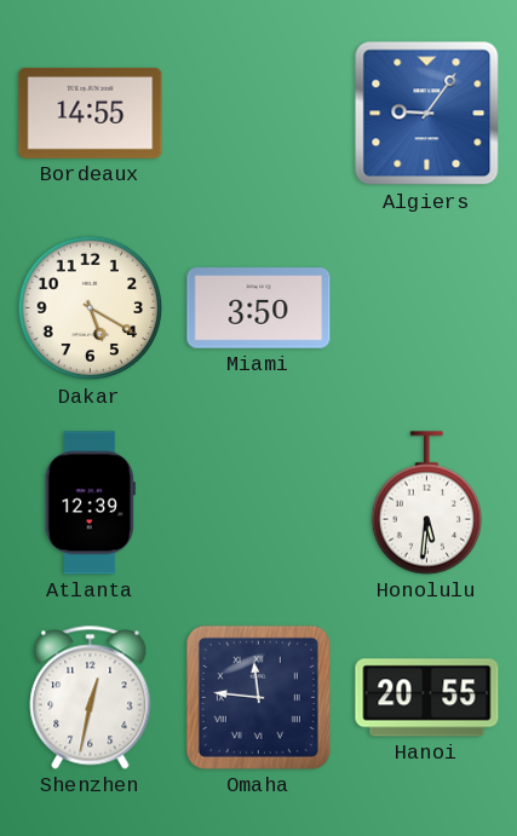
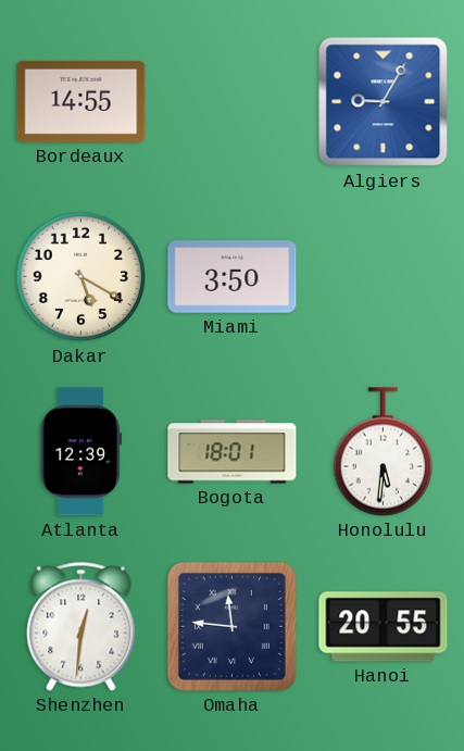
Algiers: 9:06 -> 9:05
Bogota: none -> 18:01
Shenzhen: 12:32 -> 12:31
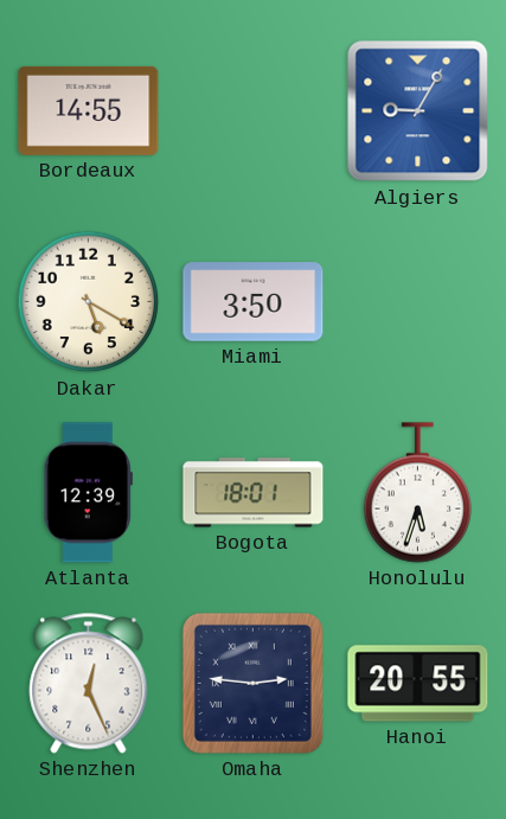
Honolulu: 5:31 -> 5:33
Shenzhen: 12:31 -> 12:26
Omaha: 11:46 -> 2:46
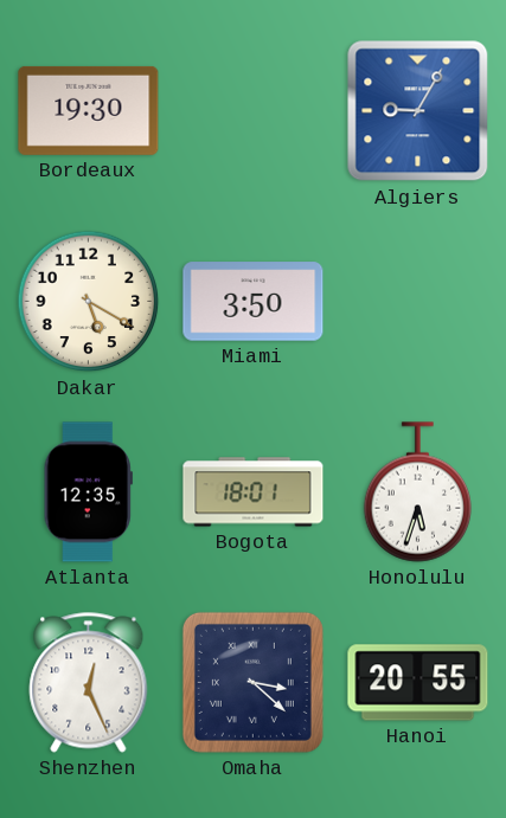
Bordeaux: 14:55 -> 19:30
Atlanta: 12:39 -> 12:35
Omaha: 2:46 -> 3:22
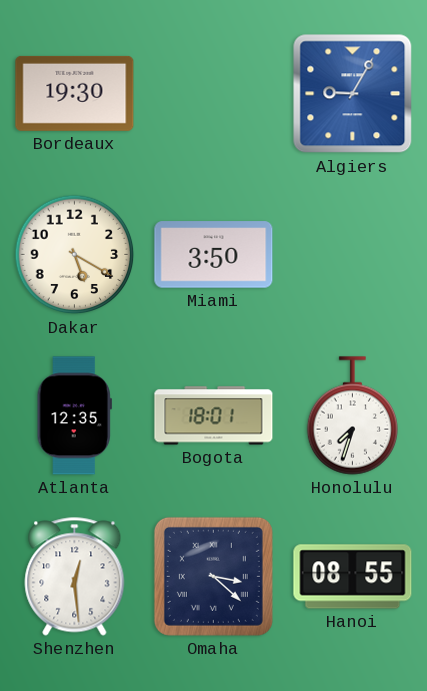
Honolulu: 5:33 -> 7:33
Shenzhen: 12:26 -> 12:29
Hanoi: 20:55 -> 08:55
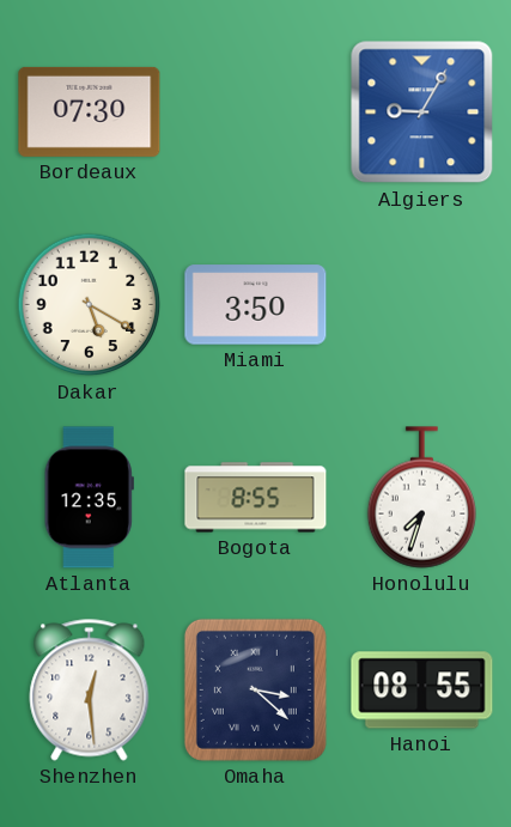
Bordeaux: 19:30 -> 07:30
Bogota: 18:01 -> 8:55
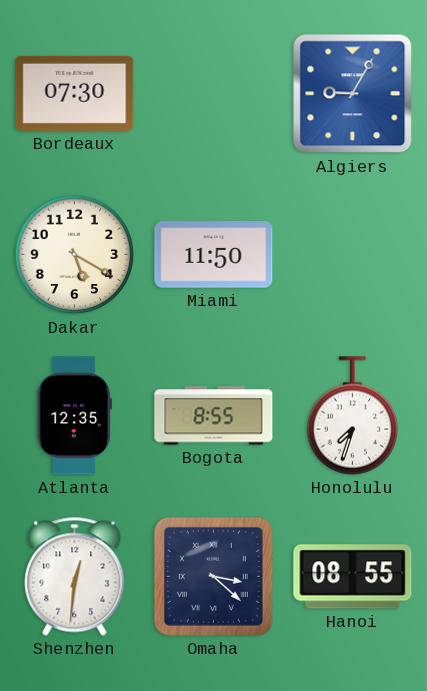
Miami: 3:50 -> 11:50
Shenzhen: 12:29 -> 12:31
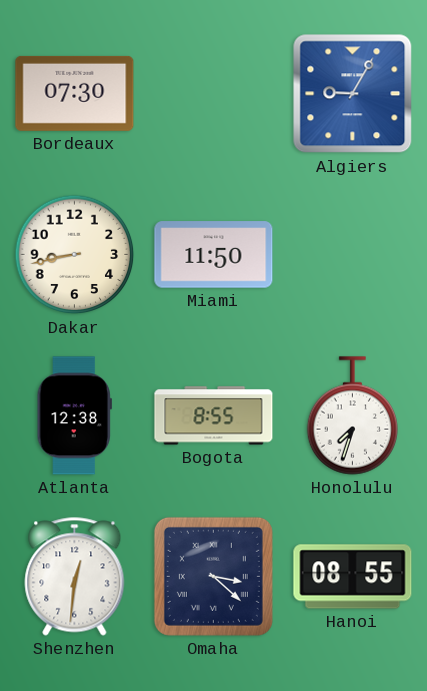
Dakar: 5:20 -> 8:43
Atlanta: 12:35 -> 12:38
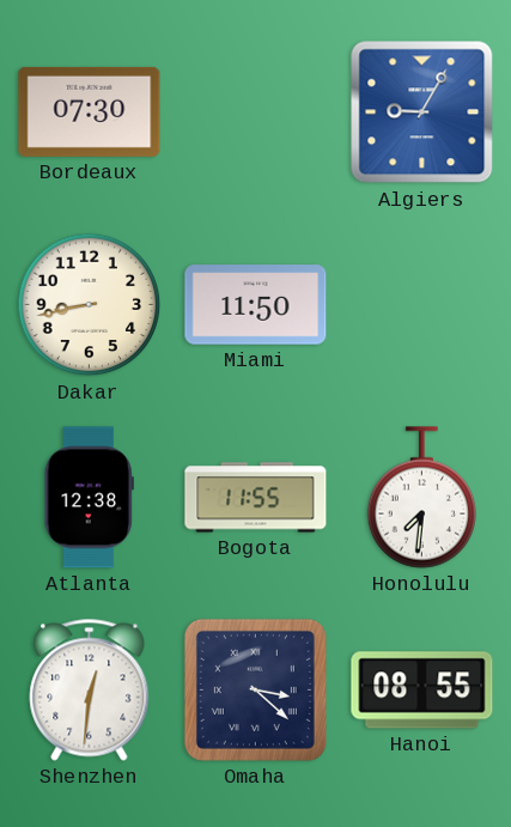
Bogota: 8:55 -> 11:55
Honolulu: 7:33 -> 7:31
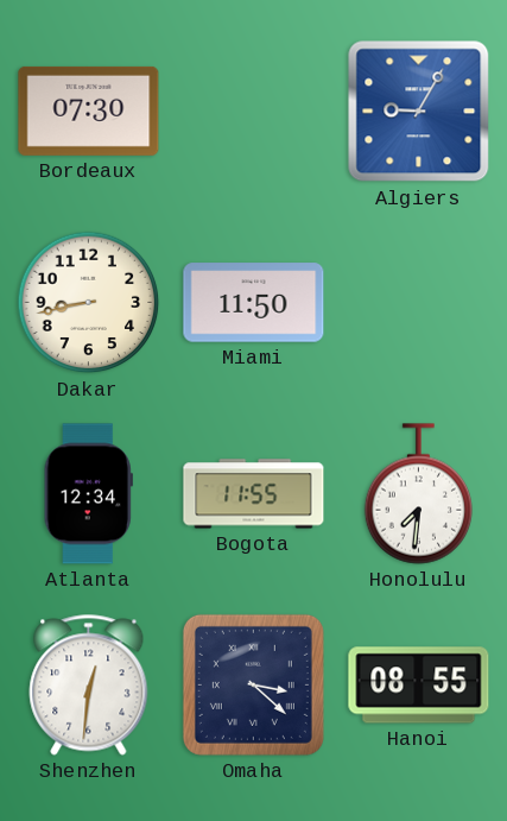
Atlanta: 12:38 -> 12:34
